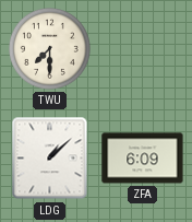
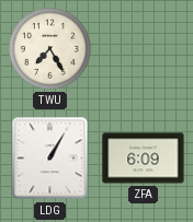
TWU: 7:30 -> 7:25
LDG: 1:08 -> 1:05
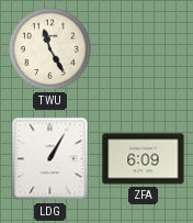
TWU: 7:25 -> 11:25
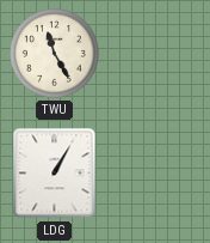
ZFA: 6:09 -> none
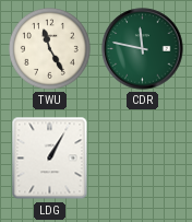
CDR: none -> 11:47
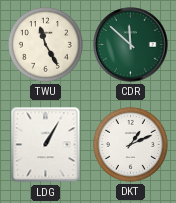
CDR: 11:47 -> 11:52
DKT: none -> 1:11
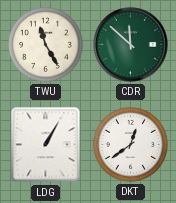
DKT: 1:11 -> 12:39
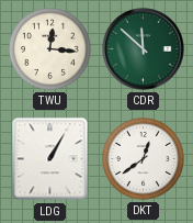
TWU: 11:25 -> 12:16
